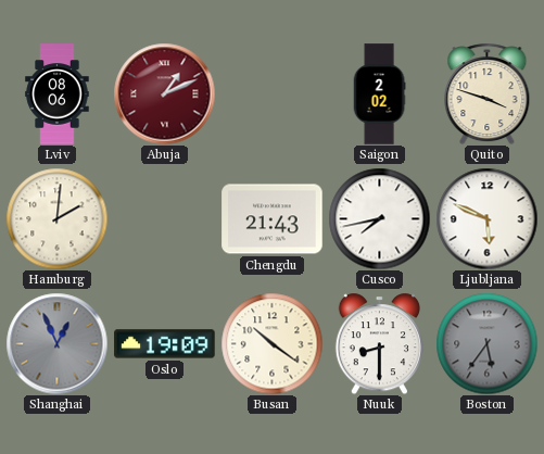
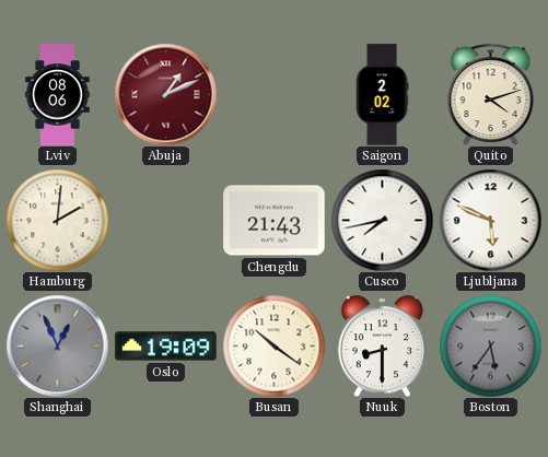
Quito: 3:48 -> 4:12
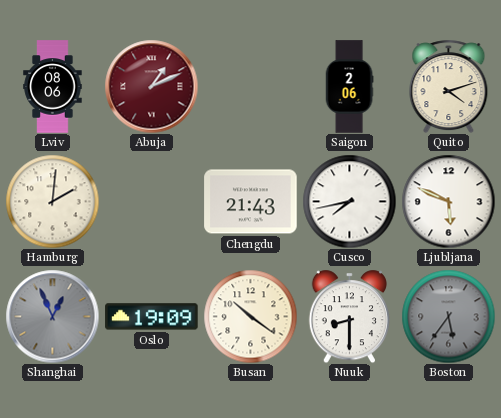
Saigon: 2:02 -> 2:06
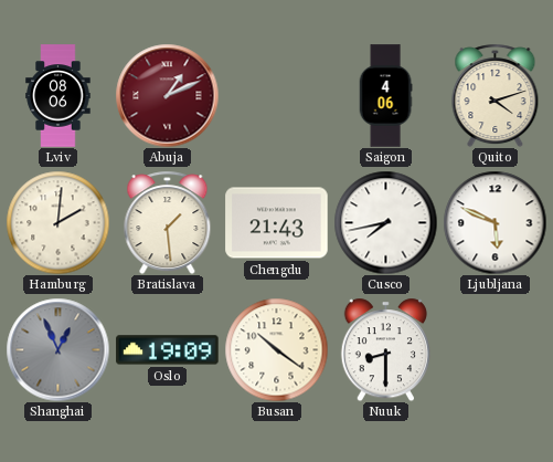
Saigon: 2:06 -> 4:06
Bratislava: none -> 1:29
Boston: 5:36 -> none
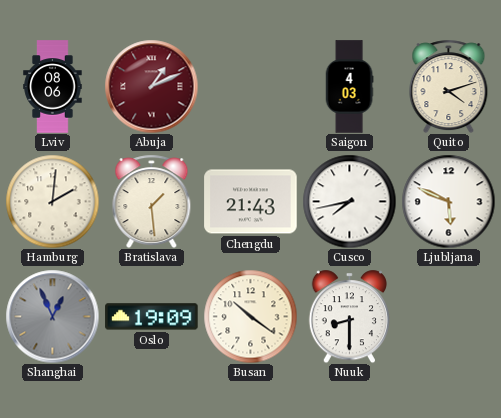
Saigon: 4:06 -> 4:03
